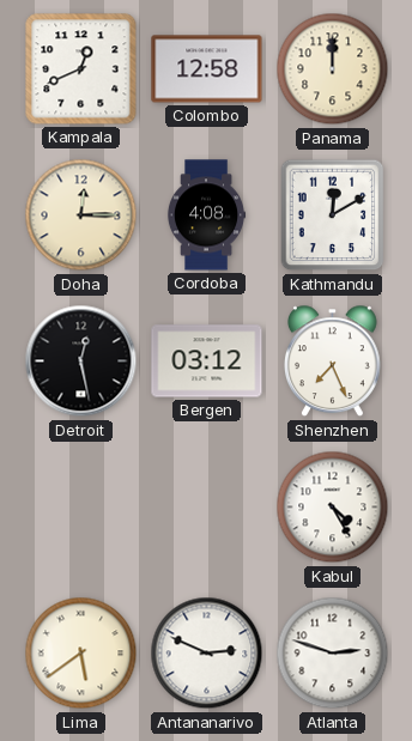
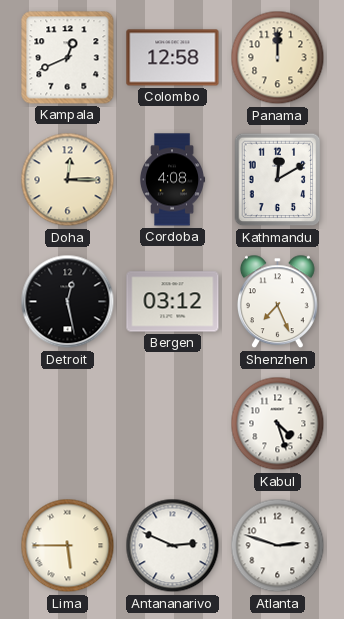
Kabul: 4:25 -> 4:27
Lima: 5:39 -> 5:45
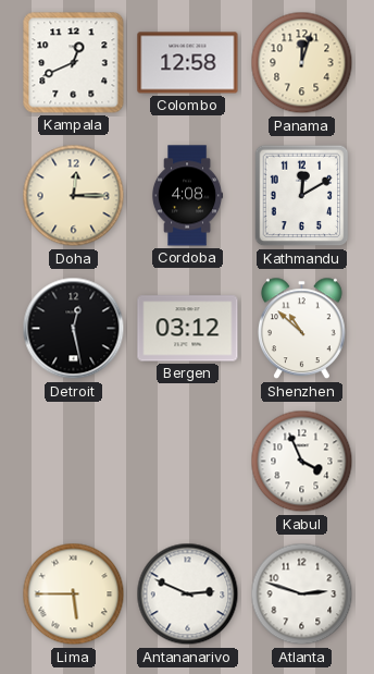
Panama: 12:00 -> 12:03
Shenzhen: 7:26 -> 10:52
Kabul: 4:27 -> 3:56
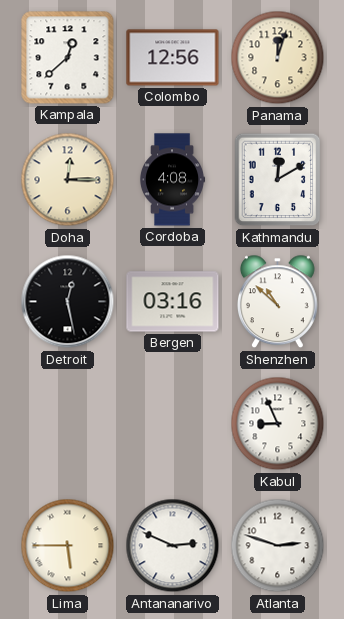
Kampala: 12:41 -> 12:38
Colombo: 12:58 -> 12:56
Bergen: 03:12 -> 03:16
Kabul: 3:56 -> 8:56
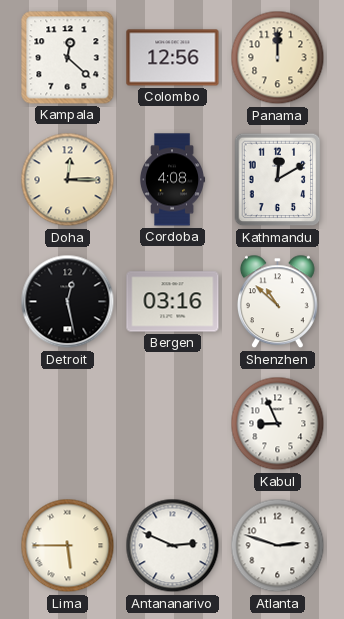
Kampala: 12:38 -> 12:22
Panama: 12:03 -> 12:00
